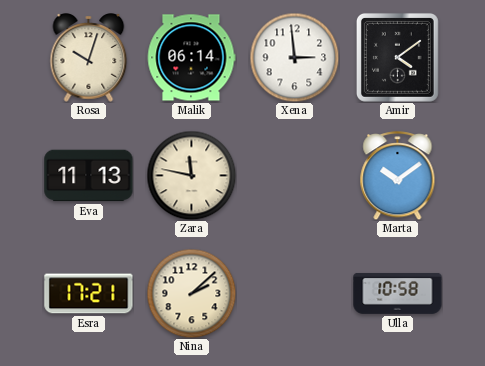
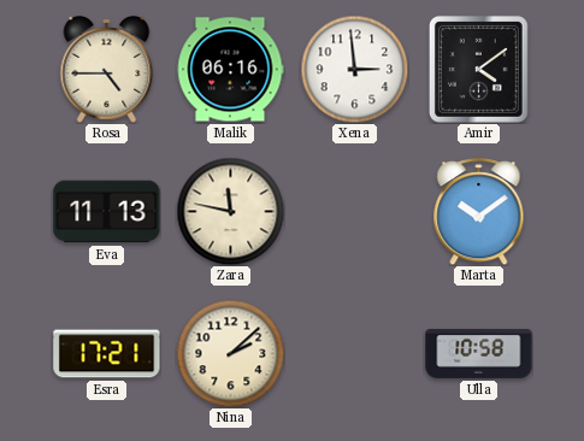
Rosa: 10:03 -> 4:45
Malik: 06:14 -> 06:16
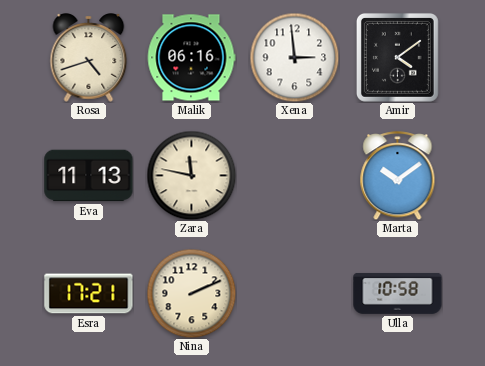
Rosa: 4:45 -> 4:42
Nina: 2:08 -> 2:11
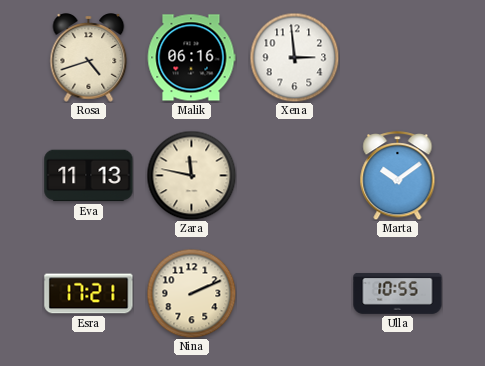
Amir: 4:09 -> none
Ulla: 10:58 -> 10:55
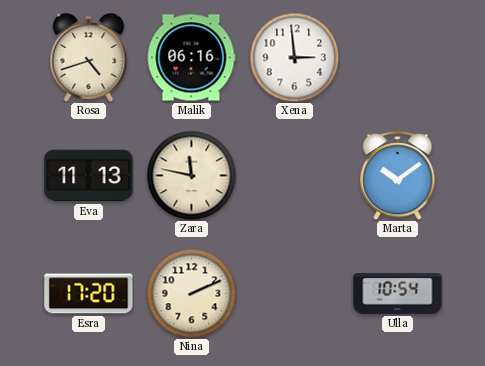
Esra: 17:21 -> 17:20
Ulla: 10:55 -> 10:54
